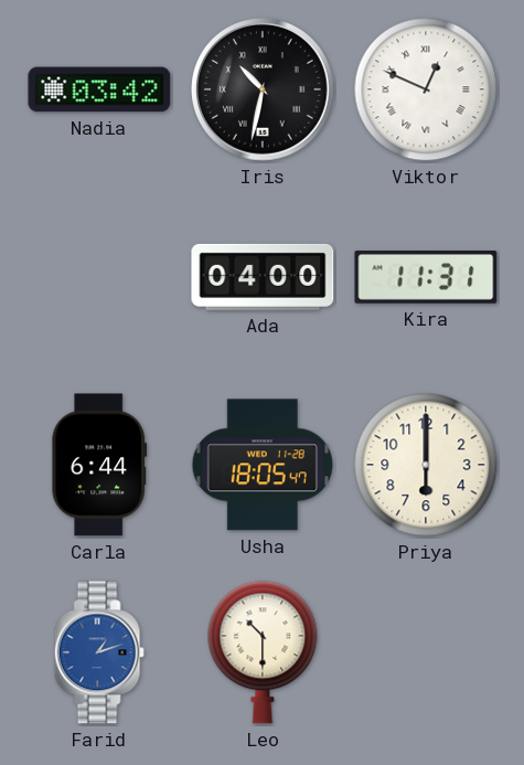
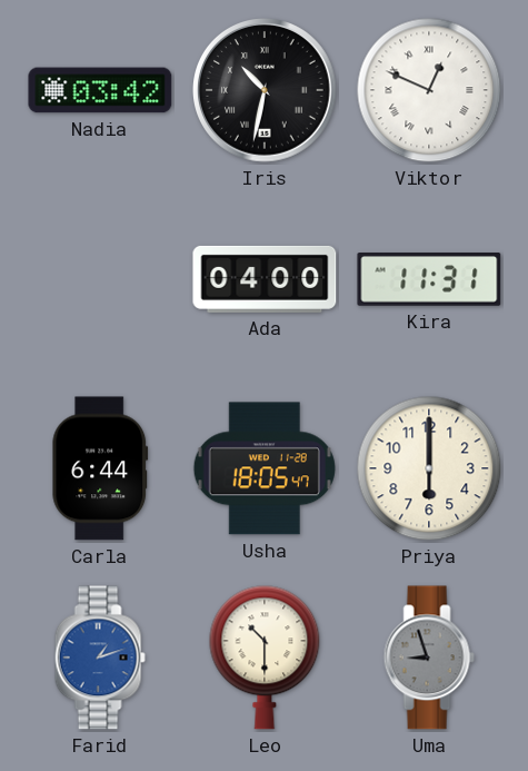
Uma: none -> 8:57
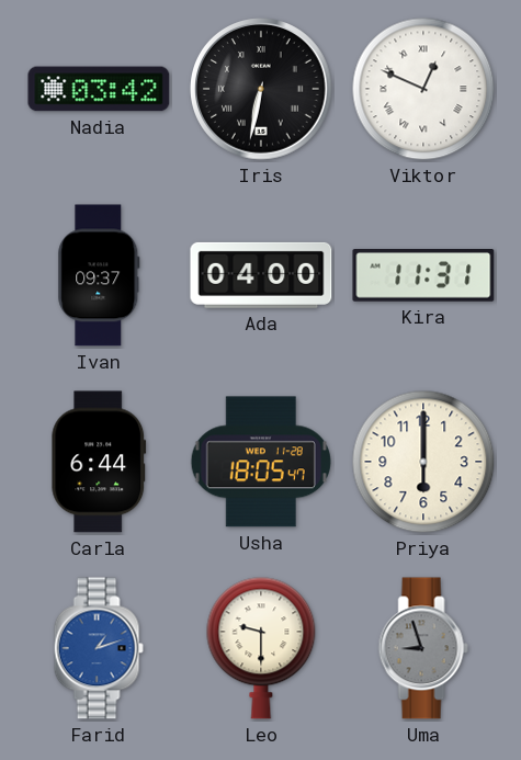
Iris: 10:32 -> 6:32
Ivan: none -> 09:37
Leo: 10:30 -> 9:30
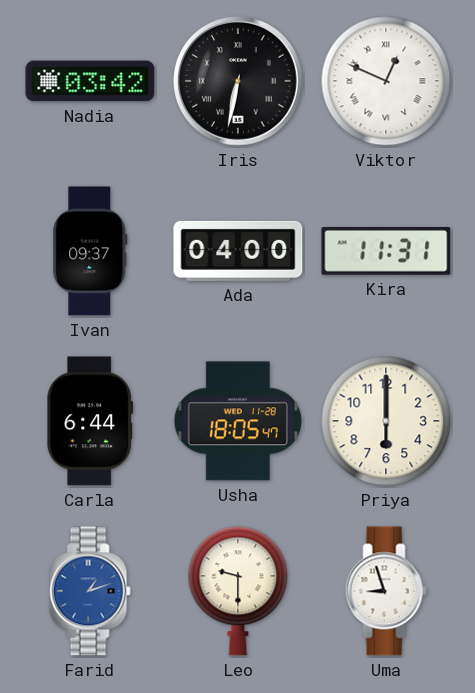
Uma dial: grey -> white
